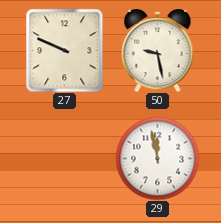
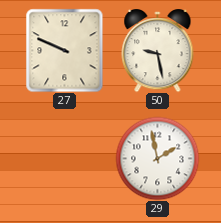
29: 11:58 -> 1:58
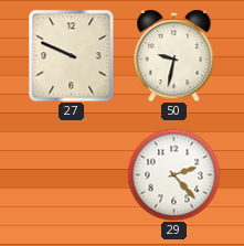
50: 9:28 -> 9:32
29: 1:58 -> 2:23
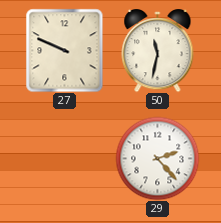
50: 9:32 -> 11:32
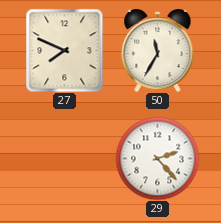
27: 9:49 -> 7:49
50: 11:32 -> 11:35
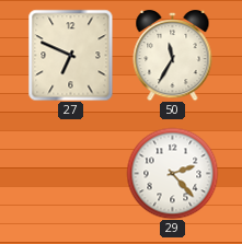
27: 7:49 -> 6:49
